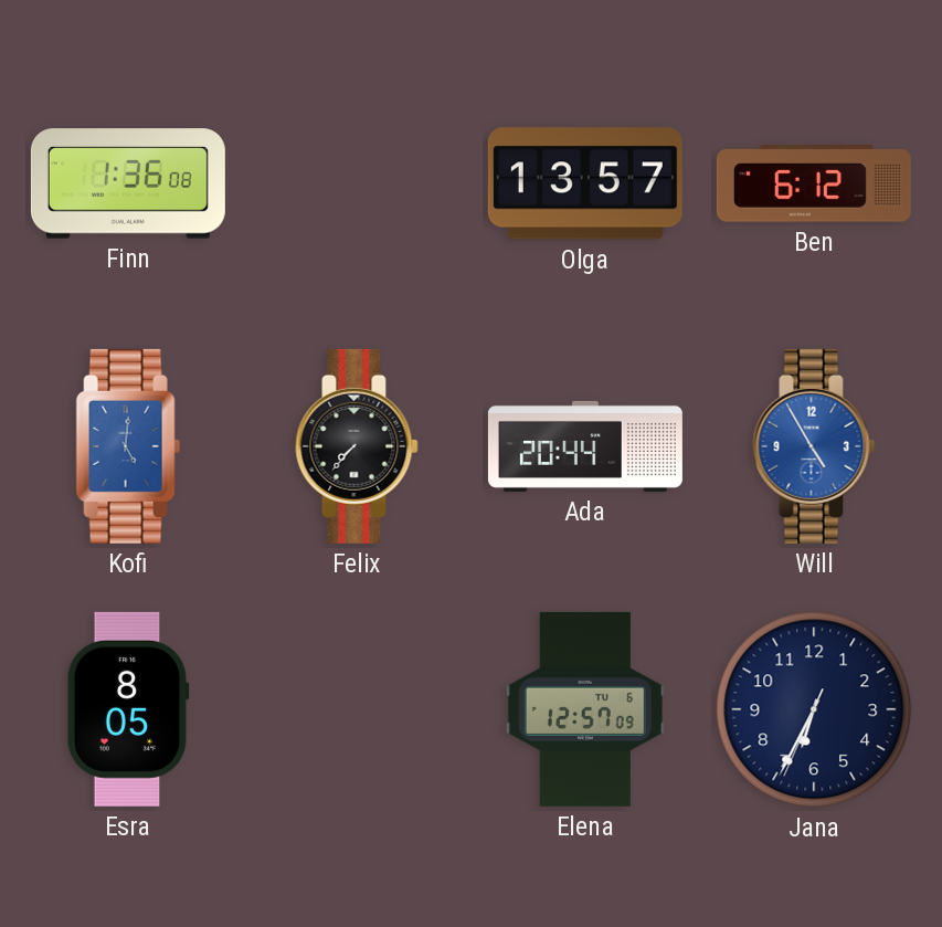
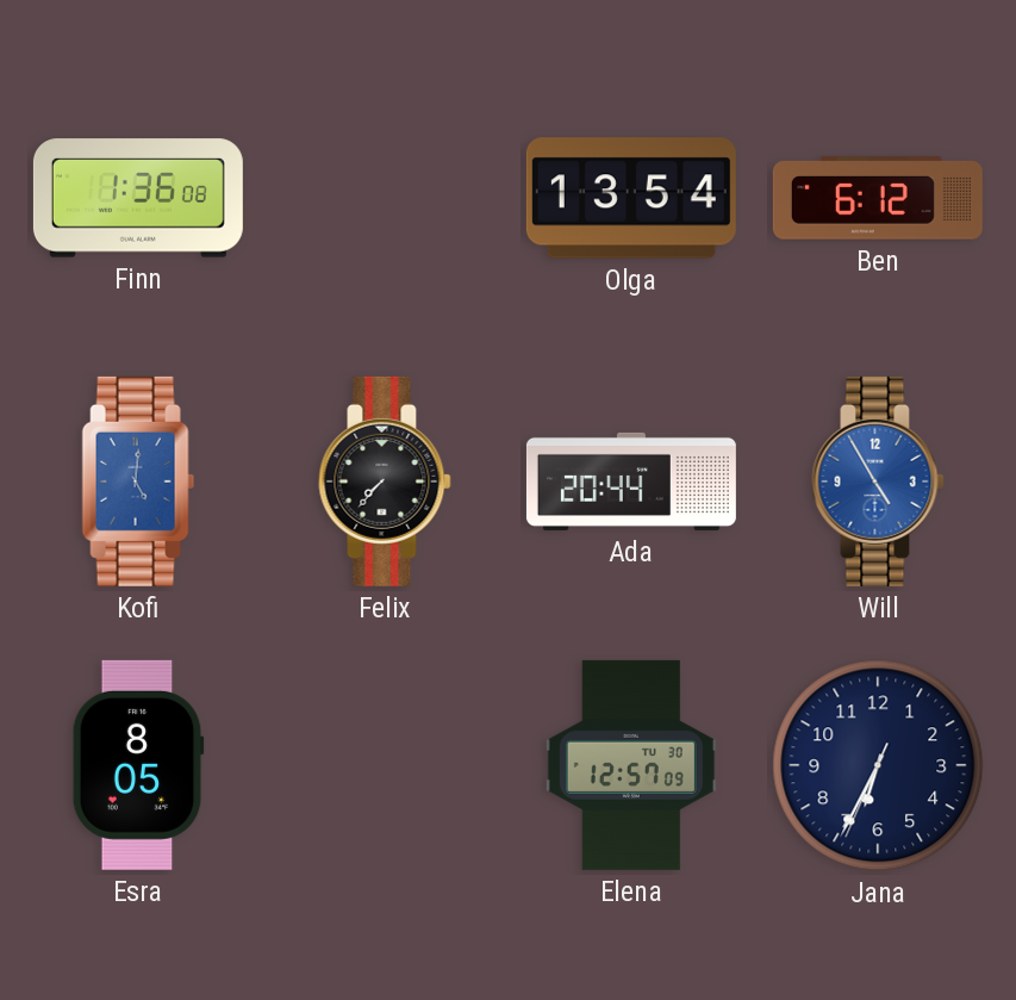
Olga: 13:57 -> 13:54
Elena date: TU 6 -> TU 30
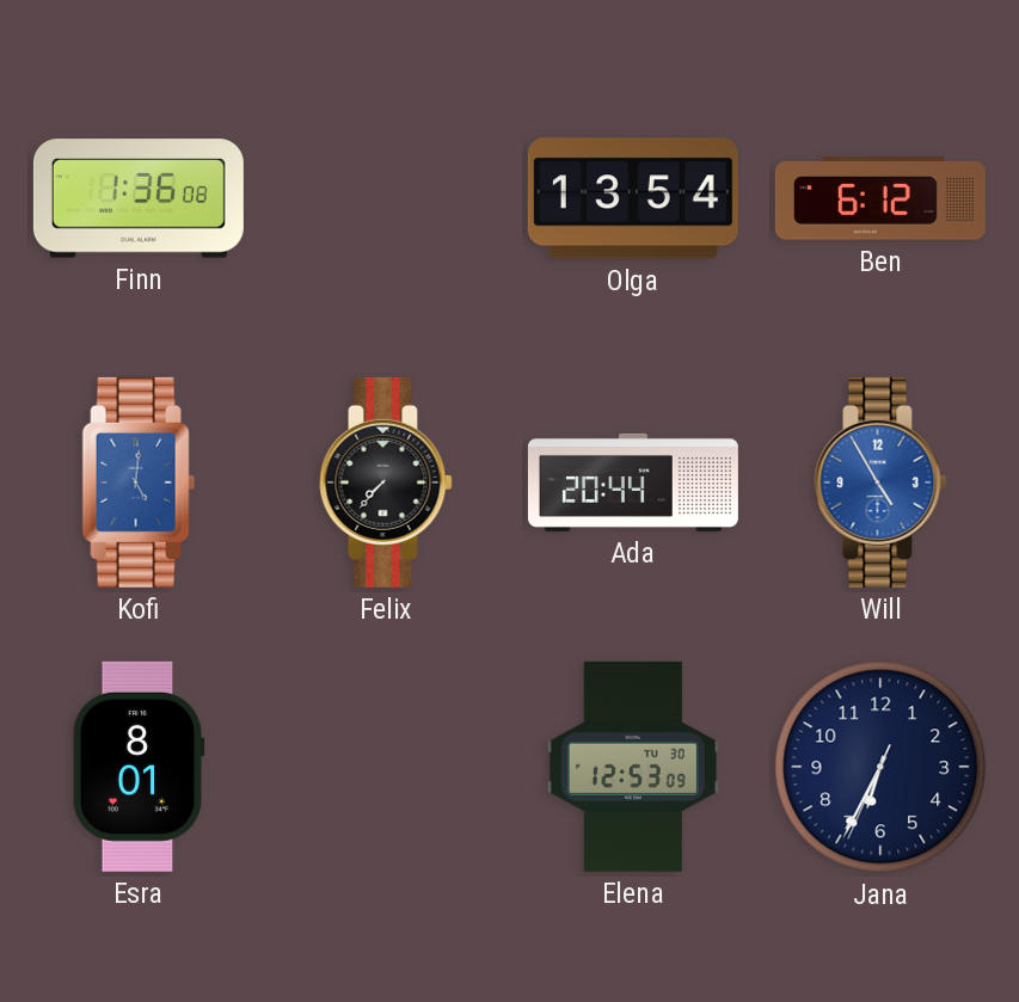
Esra: 8:05 -> 8:01
Elena: 12:57 -> 12:53
